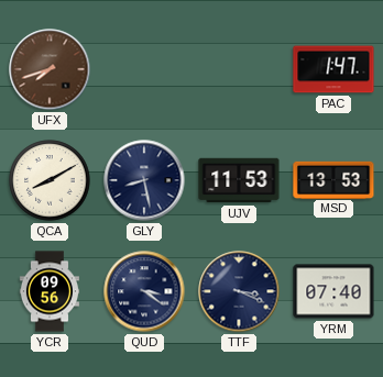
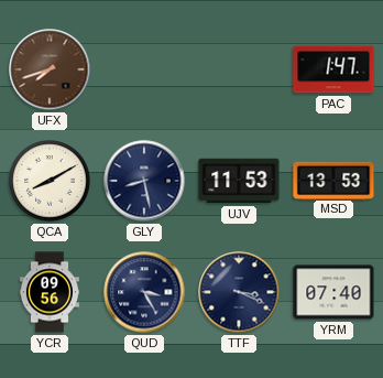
QUD: 3:21 -> 3:25
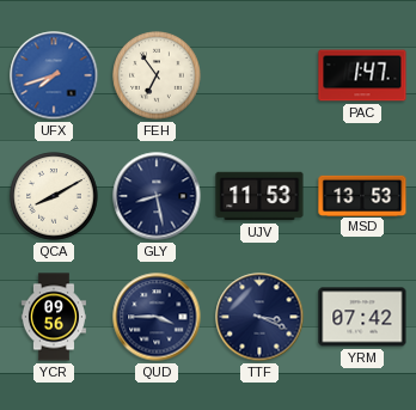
UFX dial: brown -> blue
FEH: none -> 6:54
QUD: 3:25 -> 3:45
YRM: 07:40 -> 07:42
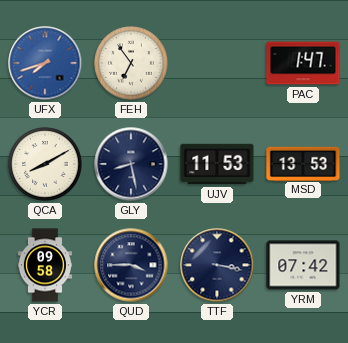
YCR: 09:56 -> 09:58
TTF: 3:19 -> 3:17
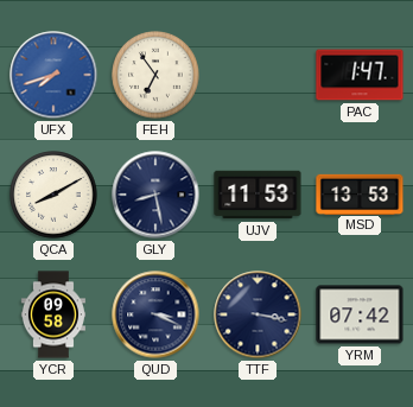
QUD: 3:45 -> 3:19
